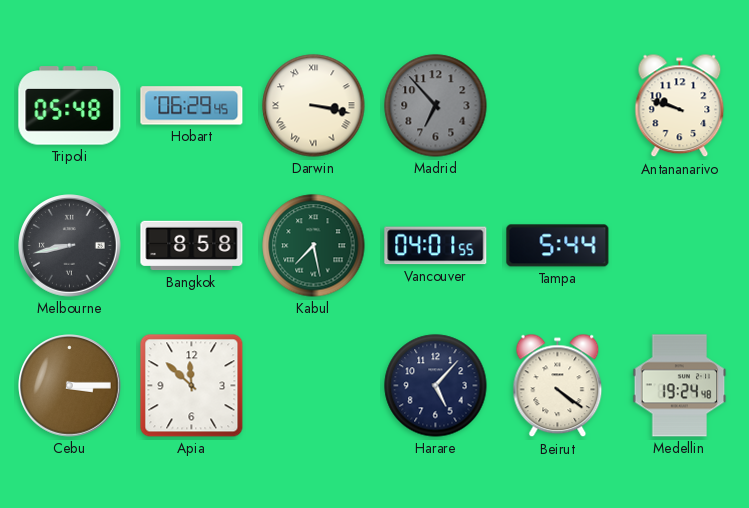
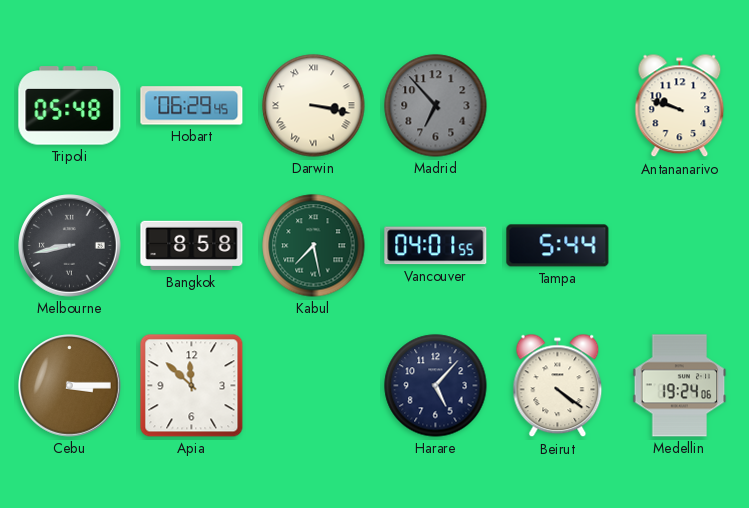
Medellin: 19:24:48 -> 19:24:06
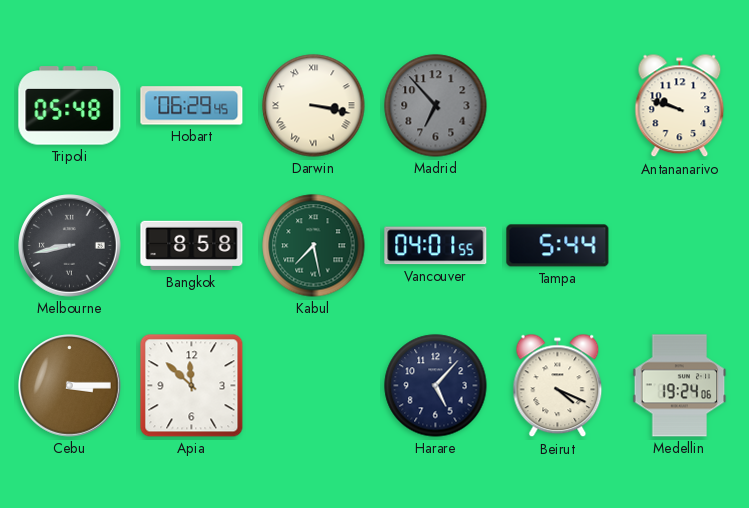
Beirut: 4:21 -> 4:19
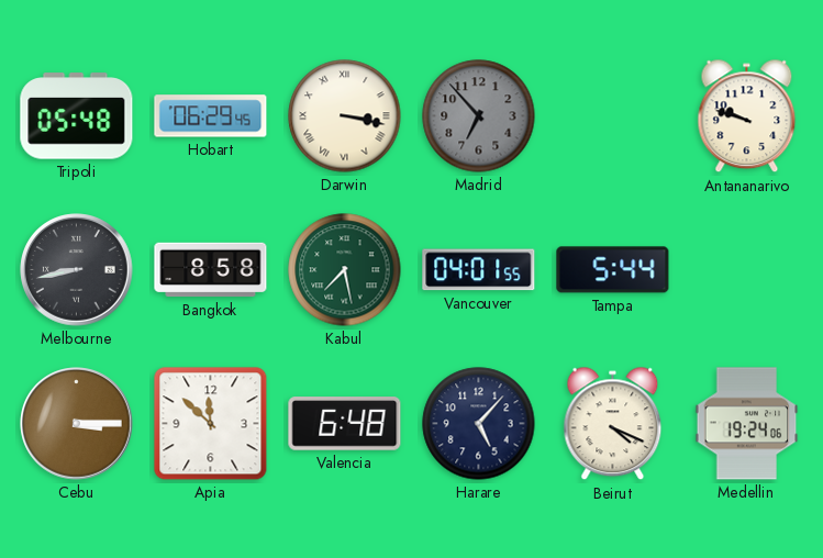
Valencia: none -> 6:48
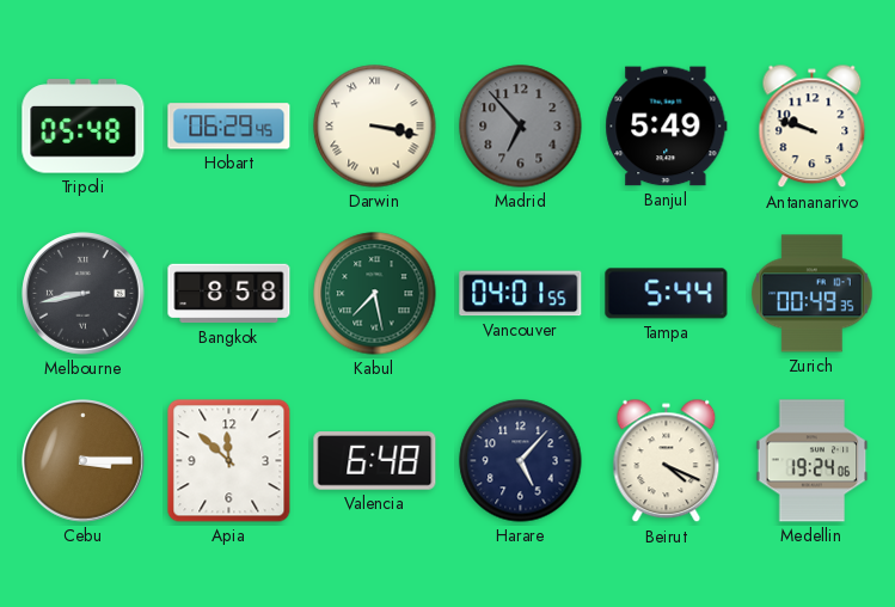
Banjul: none -> 5:49
Zurich: none -> 00:49
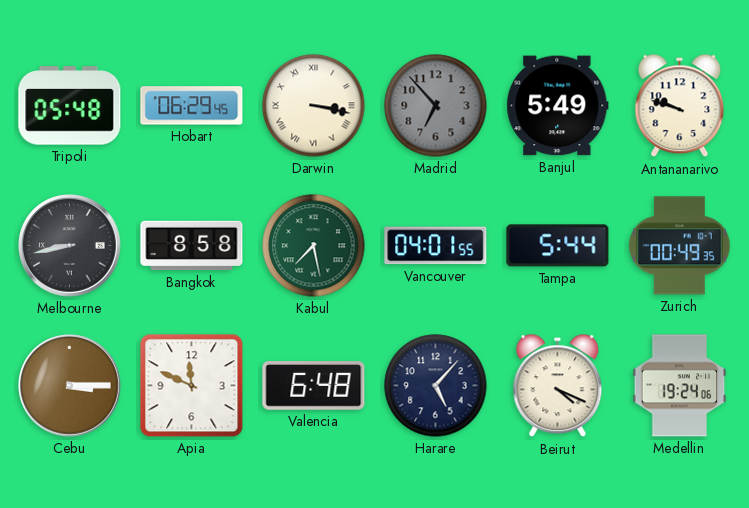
Apia: 11:52 -> 11:49
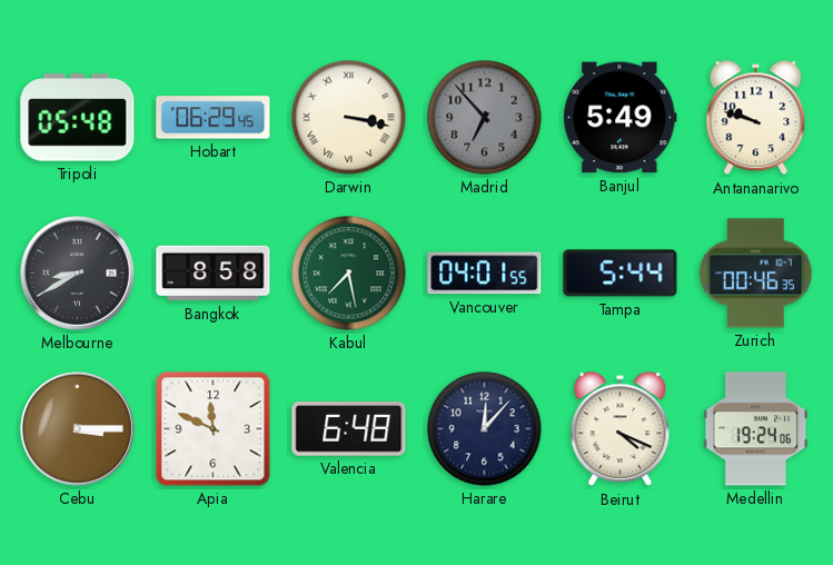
Melbourne: 8:43 -> 8:40
Zurich: 00:49 -> 00:46
Harare: 5:07 -> 12:07
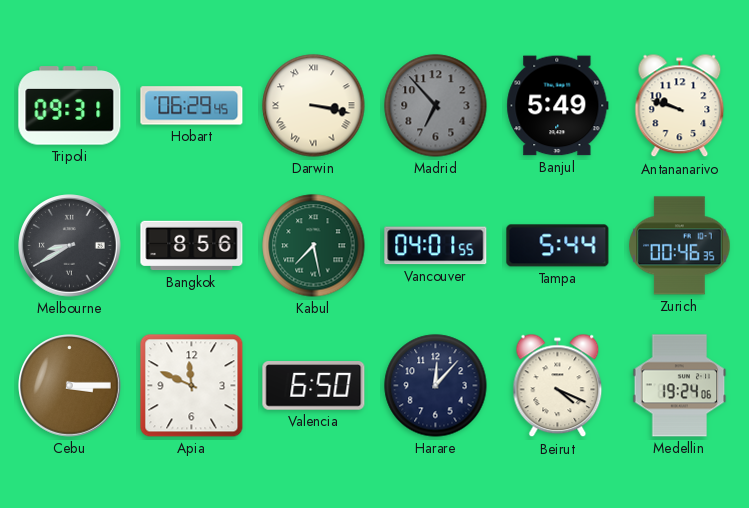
Tripoli: 05:48 -> 09:31
Bangkok: 8:58 -> 8:56
Valencia: 6:48 -> 6:50
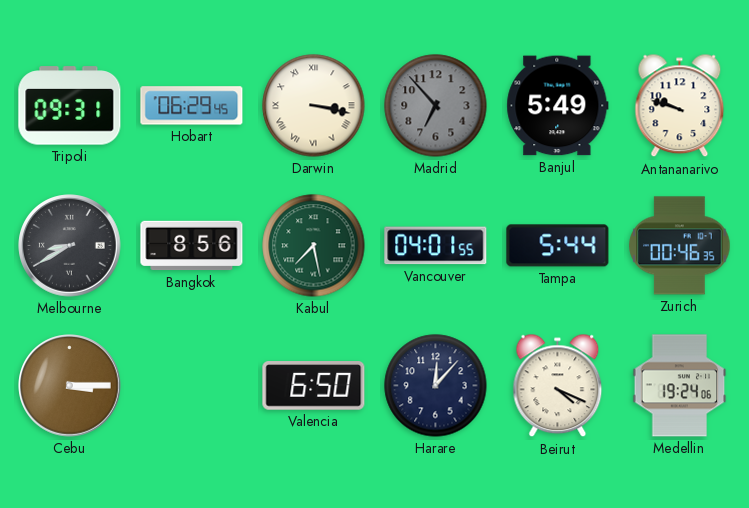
Apia: 11:49 -> none
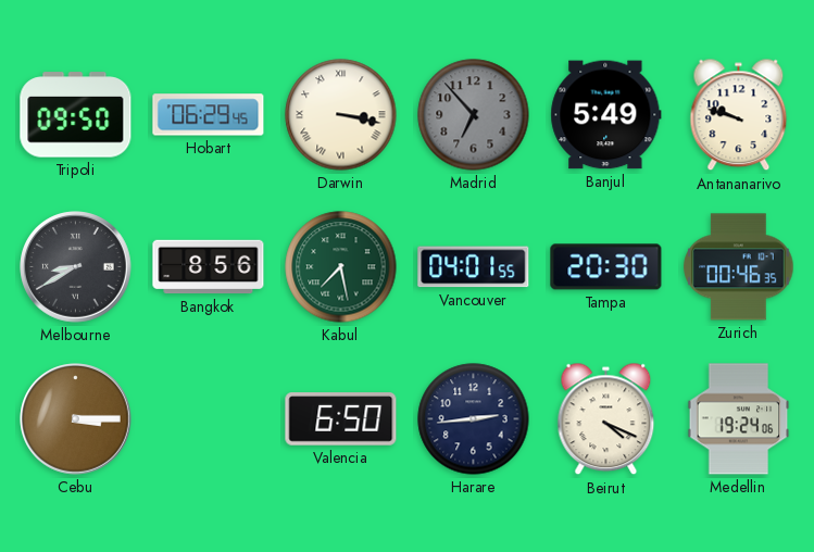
Tripoli: 09:31 -> 09:50
Tampa: 5:44 -> 20:30
Harare: 12:07 -> 2:44
